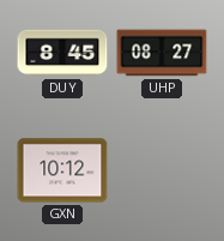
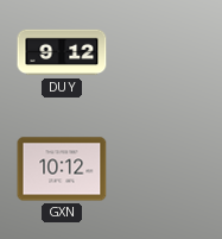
DUY: 8:45 -> 9:12
UHP: 08:27 -> none
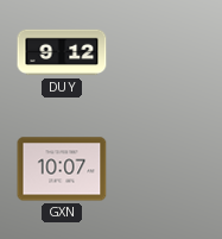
GXN: 10:12 -> 10:07
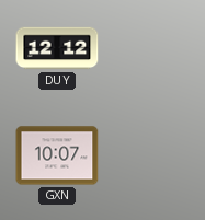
DUY: 9:12 -> 12:12
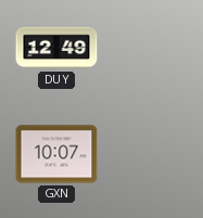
DUY: 12:12 -> 12:49
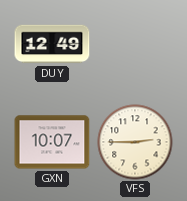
VFS: none -> 2:45
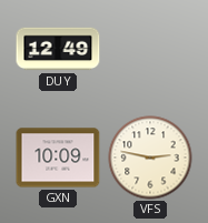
GXN: 10:07 -> 10:09
VFS: 2:45 -> 2:47
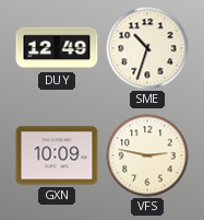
SME: none -> 10:33
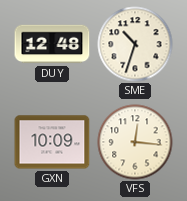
DUY: 12:49 -> 12:48
VFS: 2:47 -> 12:16
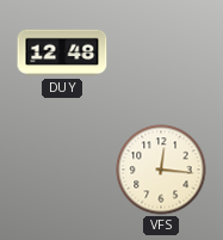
SME: 10:33 -> none
GXN: 10:09 -> none
